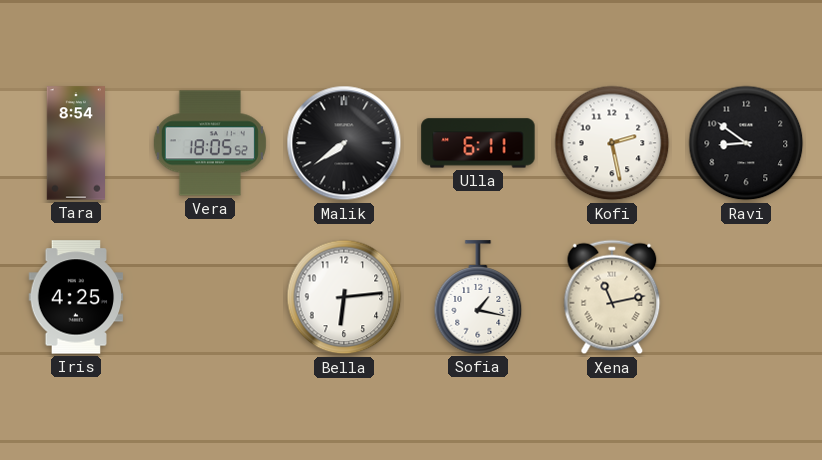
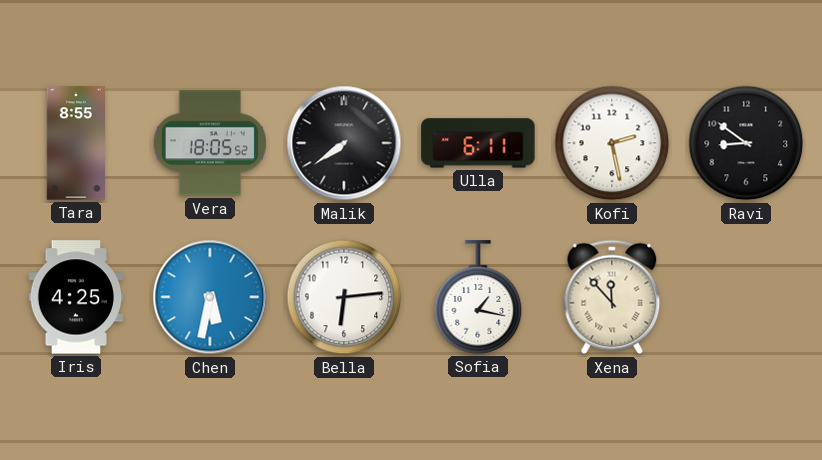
Tara: 8:54 -> 8:55
Chen: none -> 5:32
Xena: 11:13 -> 11:53
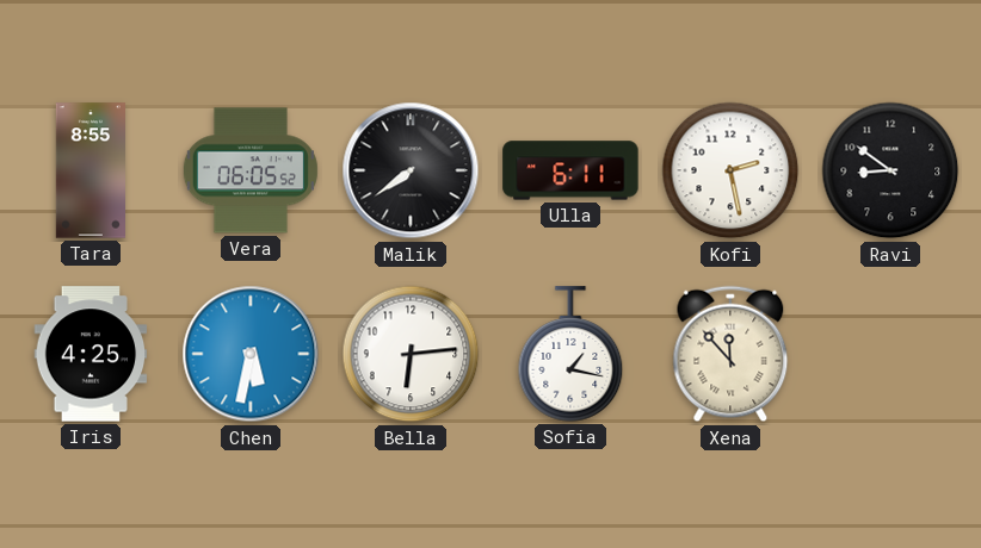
Vera: 18:05 -> 06:05
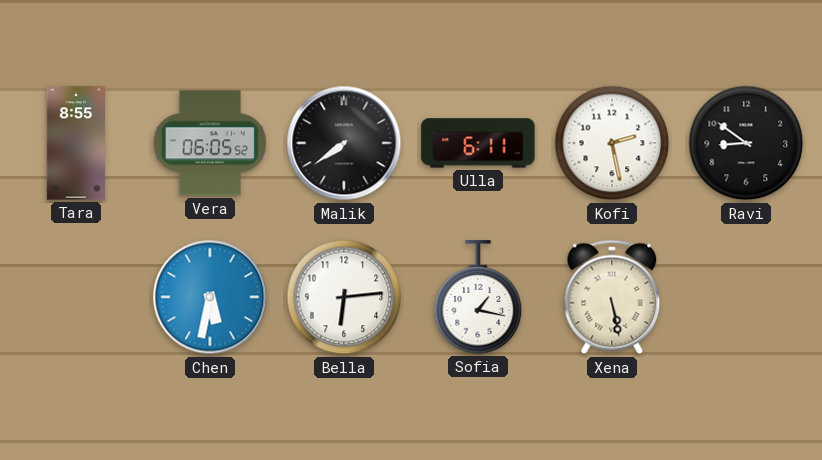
Iris: 4:25 -> none
Xena: 11:53 -> 5:28
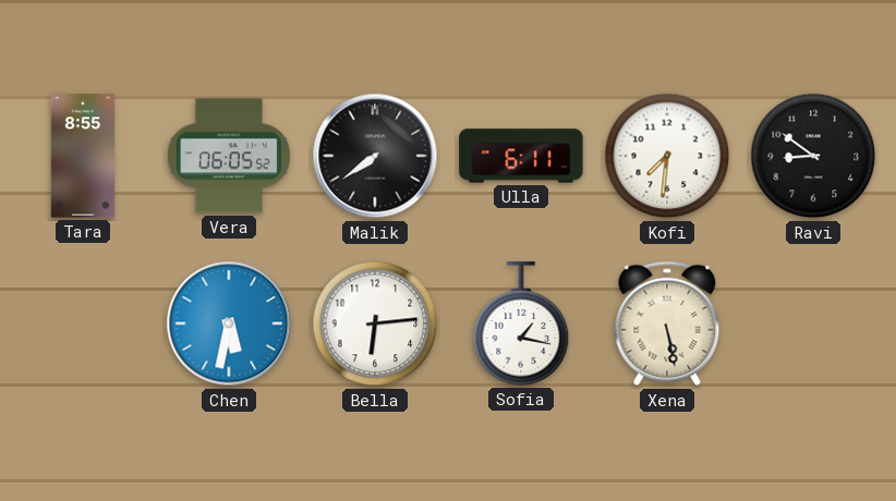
Kofi: 2:28 -> 7:31
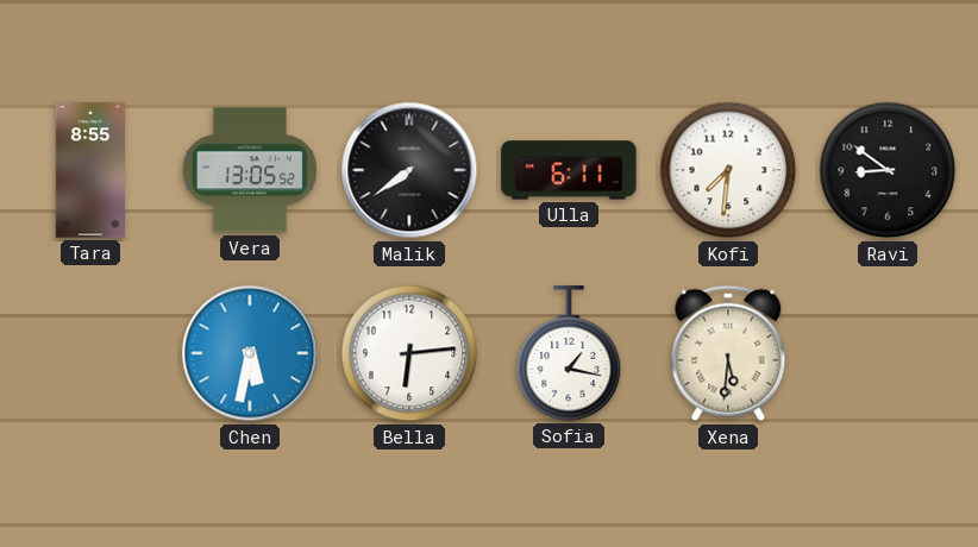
Vera: 06:05 -> 13:05
Xena: 5:28 -> 5:31
